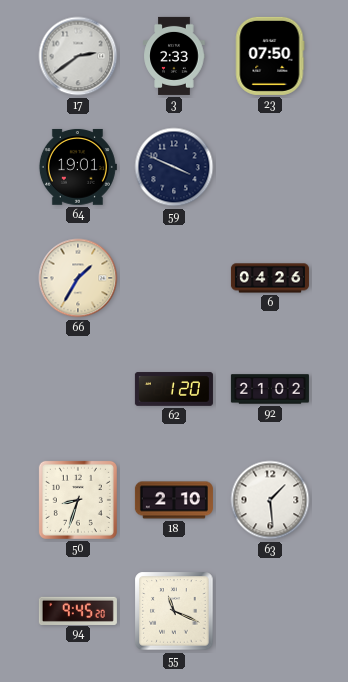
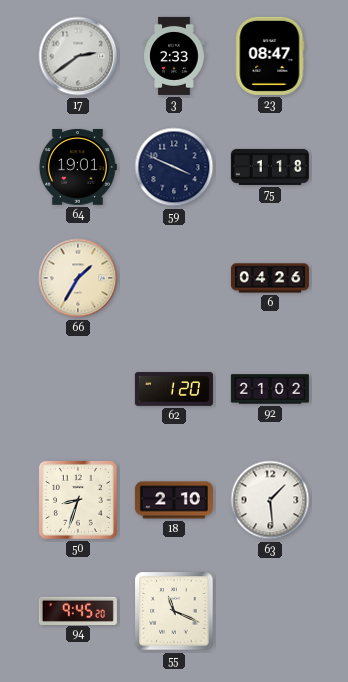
23: 07:50 -> 08:47
75: none -> 1:18
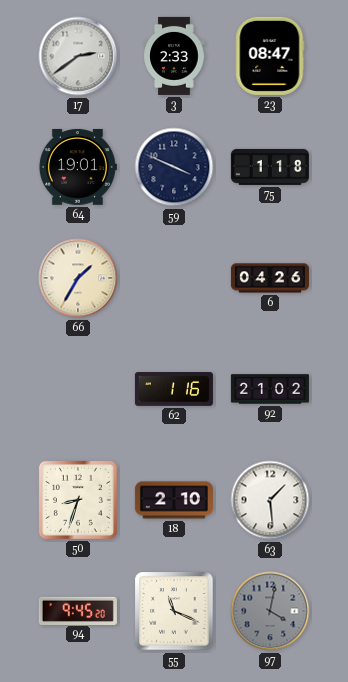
62: 1:20 -> 1:16
97: none -> 4:02
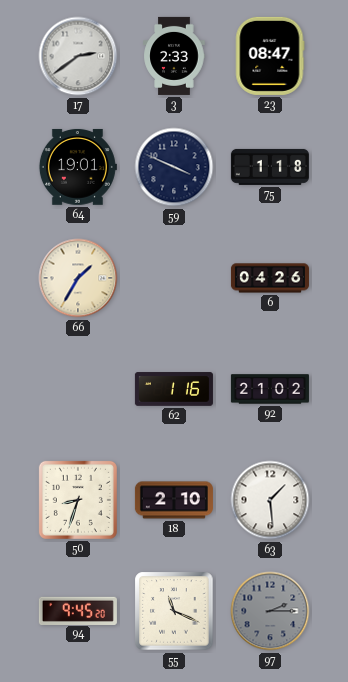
97: 4:02 -> 2:15
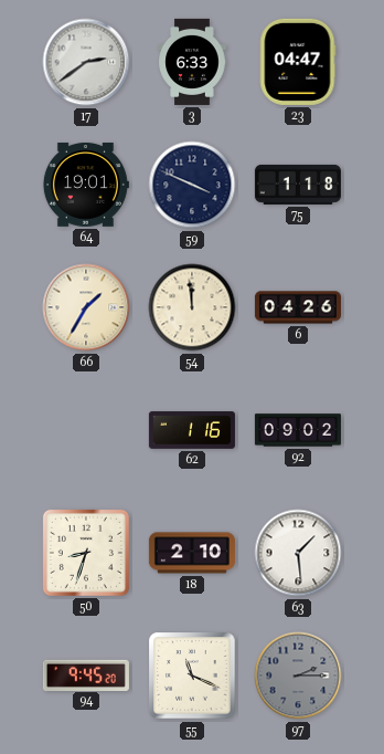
3: 2:33 -> 6:33
23: 08:47 -> 04:47
54: none -> 11:59
92: 21:02 -> 09:02
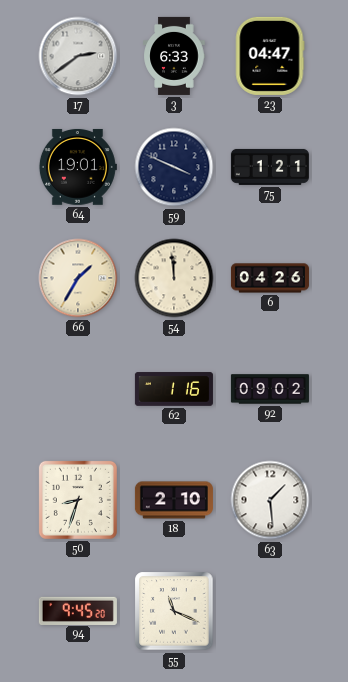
75: 1:18 -> 1:21
97: 2:15 -> none
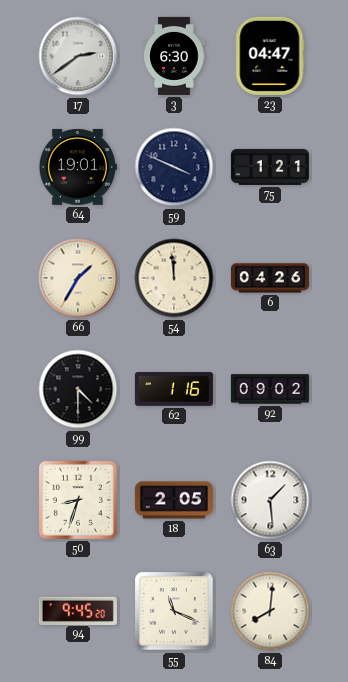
3: 6:33 -> 6:30
99: none -> 4:30
18: 2:10 -> 2:05
84: none -> 8:01
